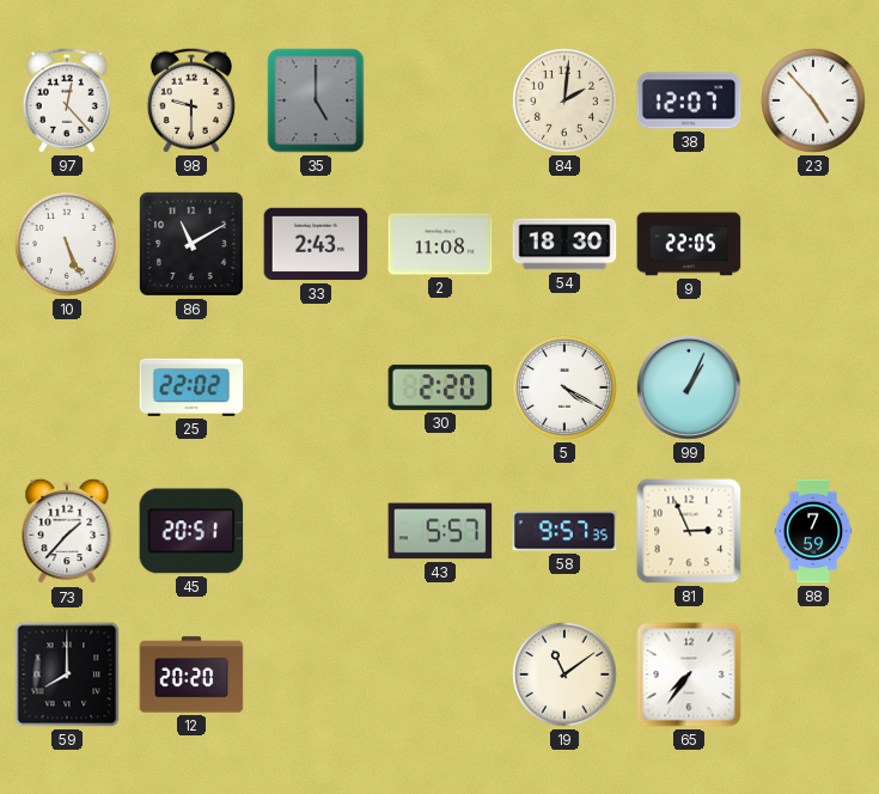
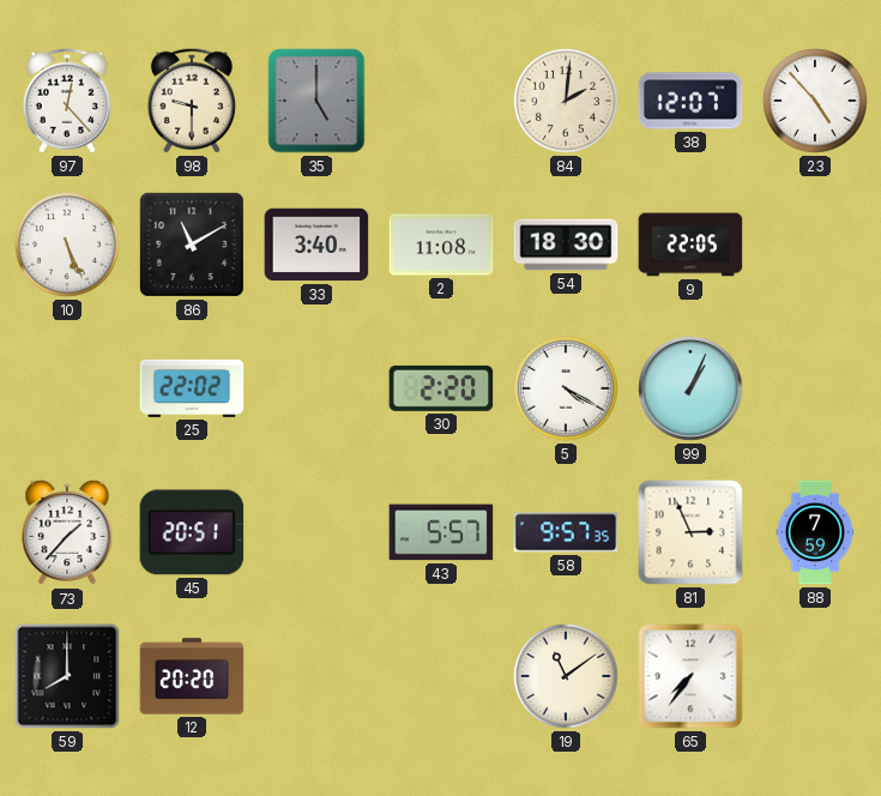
33: 2:43 -> 3:40
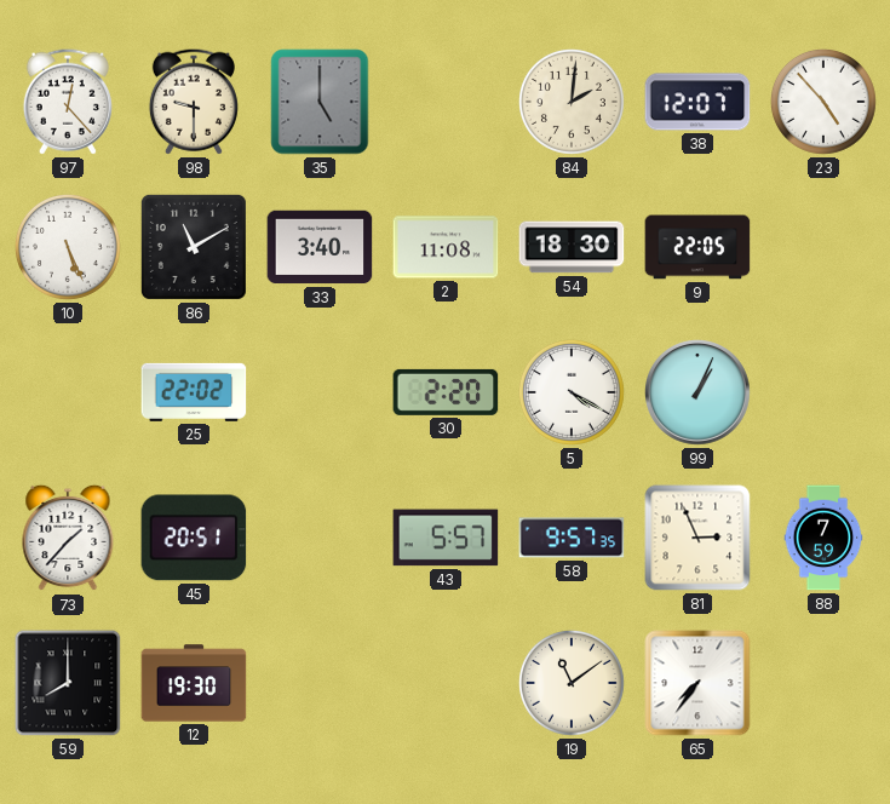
12: 20:20 -> 19:30
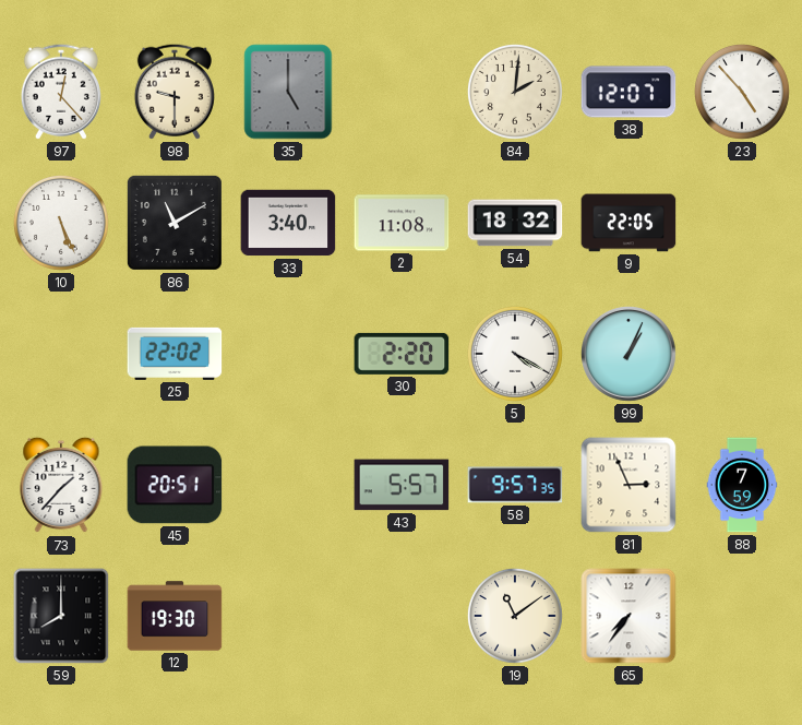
54: 18:30 -> 18:32
